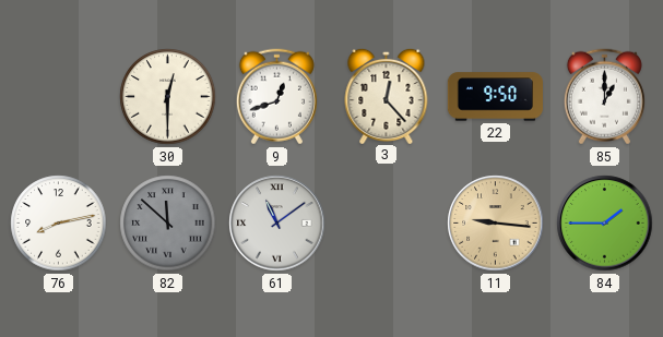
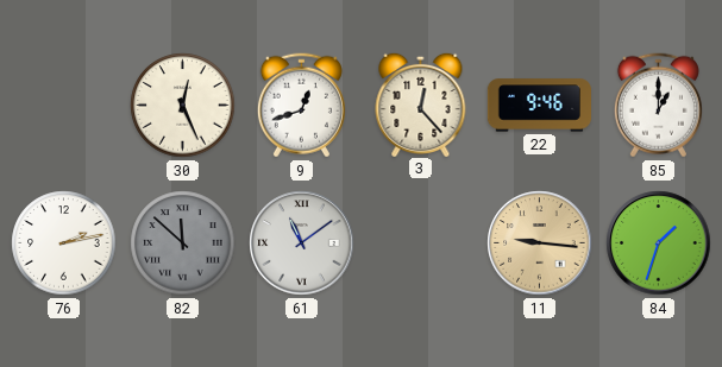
30: 12:30 -> 12:26
22: 9:50 -> 9:46
76: 8:13 -> 2:13
84: 1:45 -> 1:33
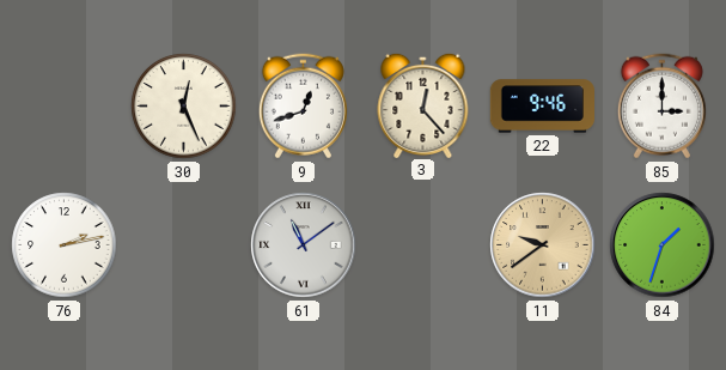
85: 1:00 -> 3:00
82: 11:52 -> none
11: 9:16 -> 9:39
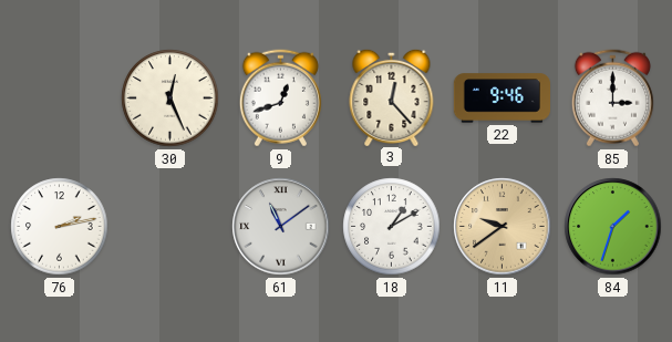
18: none -> 1:10
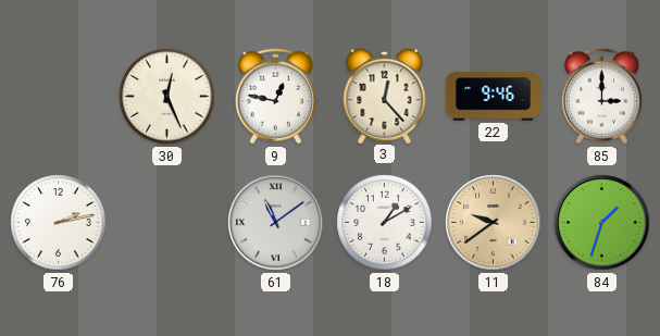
9: 12:42 -> 12:47
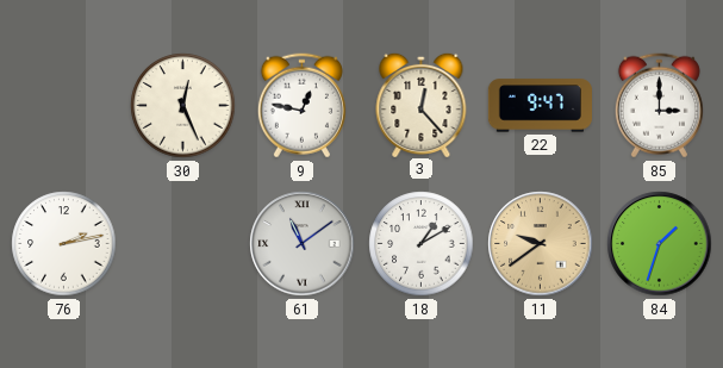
22: 9:46 -> 9:47
